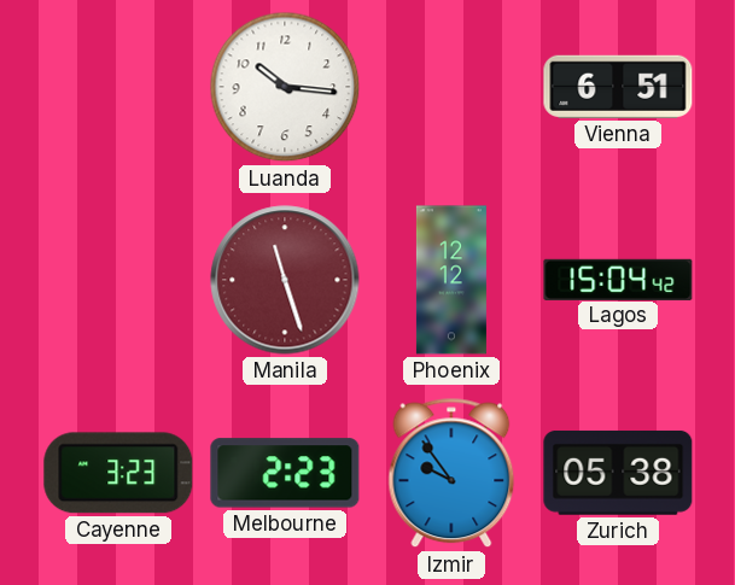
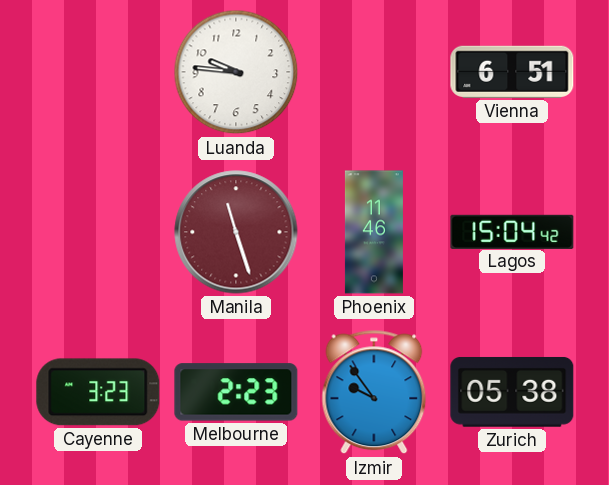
Luanda: 10:16 -> 9:46
Phoenix: 12:12 -> 11:46
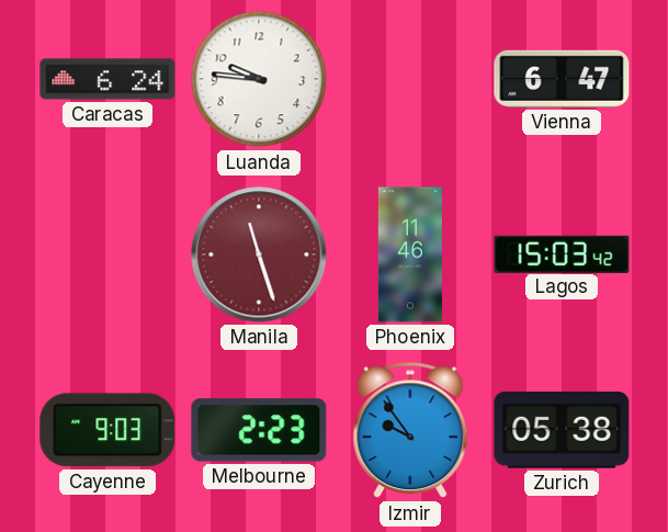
Caracas: none -> 6:24
Vienna: 6:51 -> 6:47
Lagos: 15:04 -> 15:03
Cayenne: 3:23 -> 9:03
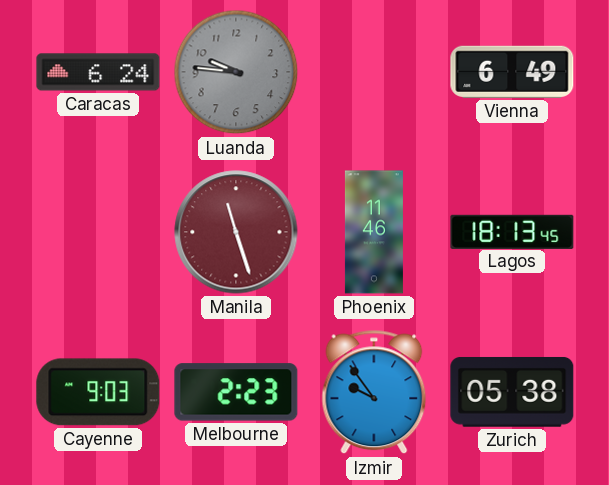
Luanda dial: white -> grey
Vienna: 6:47 -> 6:49
Lagos: 15:03 -> 18:13
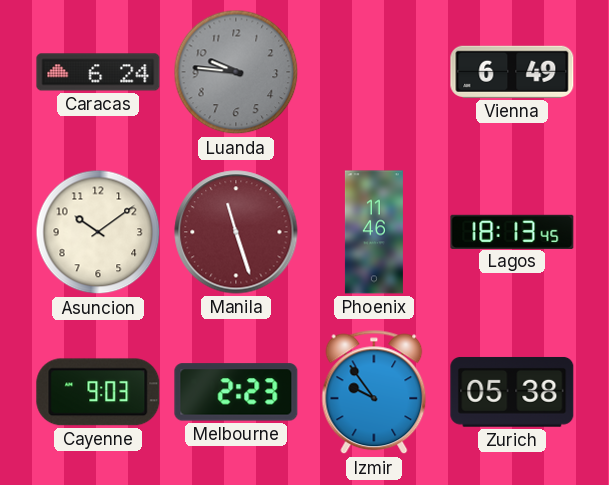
Asuncion: none -> 10:09
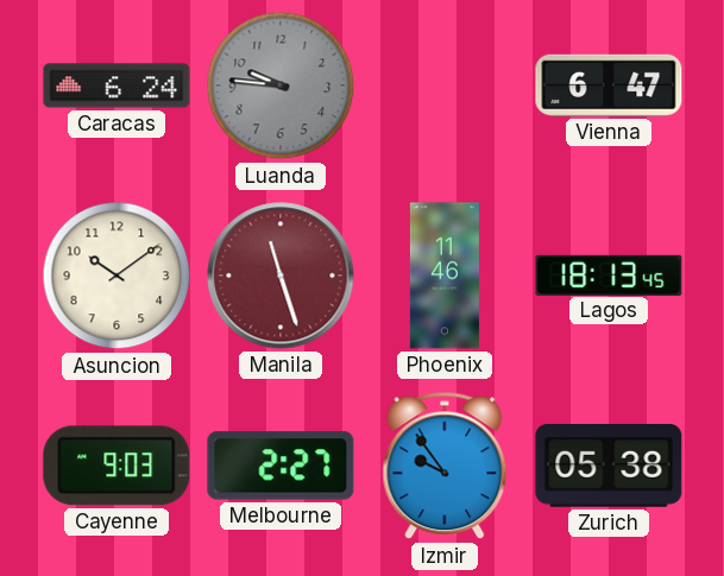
Vienna: 6:49 -> 6:47
Melbourne: 2:23 -> 2:27
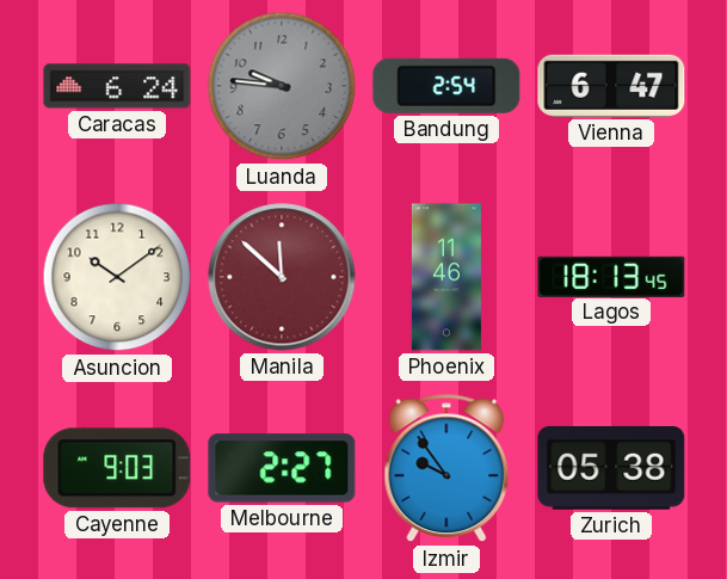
Bandung: none -> 2:54
Manila: 11:27 -> 11:52
